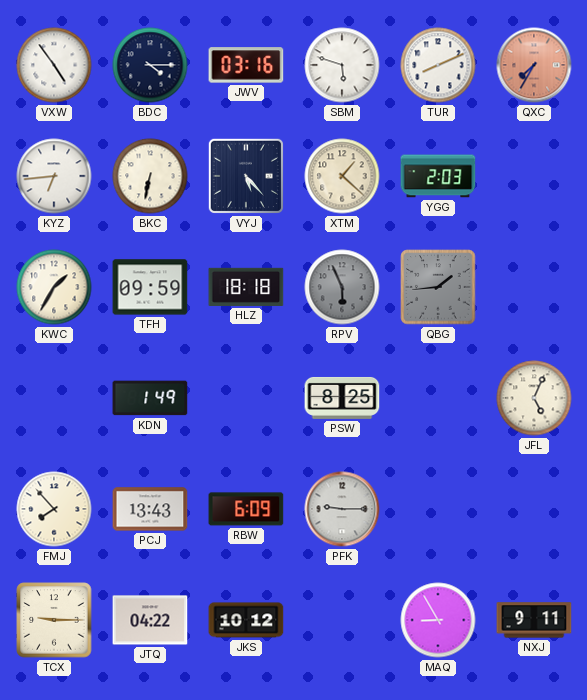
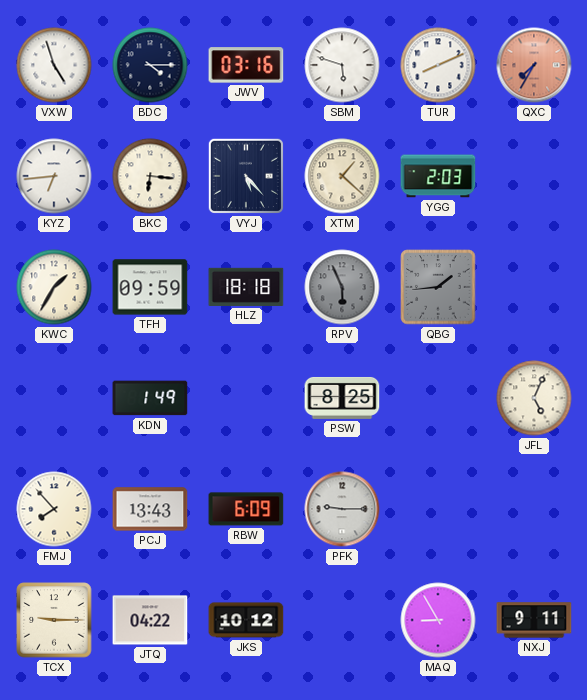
VXW: 4:54 -> 4:57
BKC: 6:32 -> 6:16
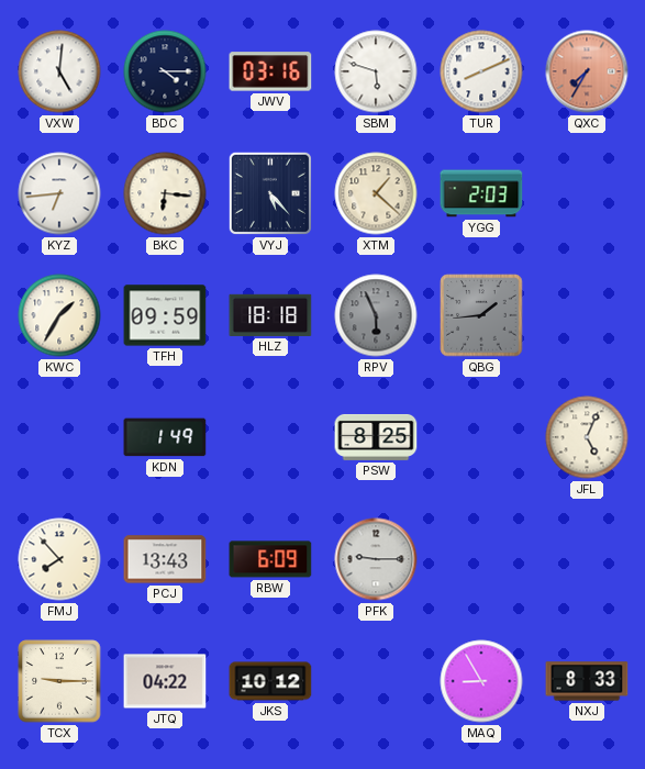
VXW: 4:57 -> 5:01
NXJ: 9:11 -> 8:33
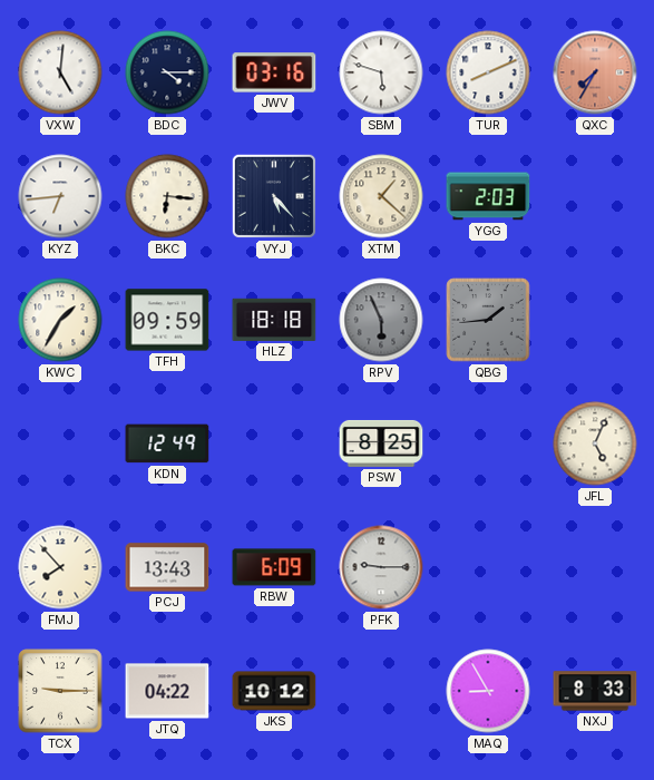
KDN: 1:49 -> 12:49
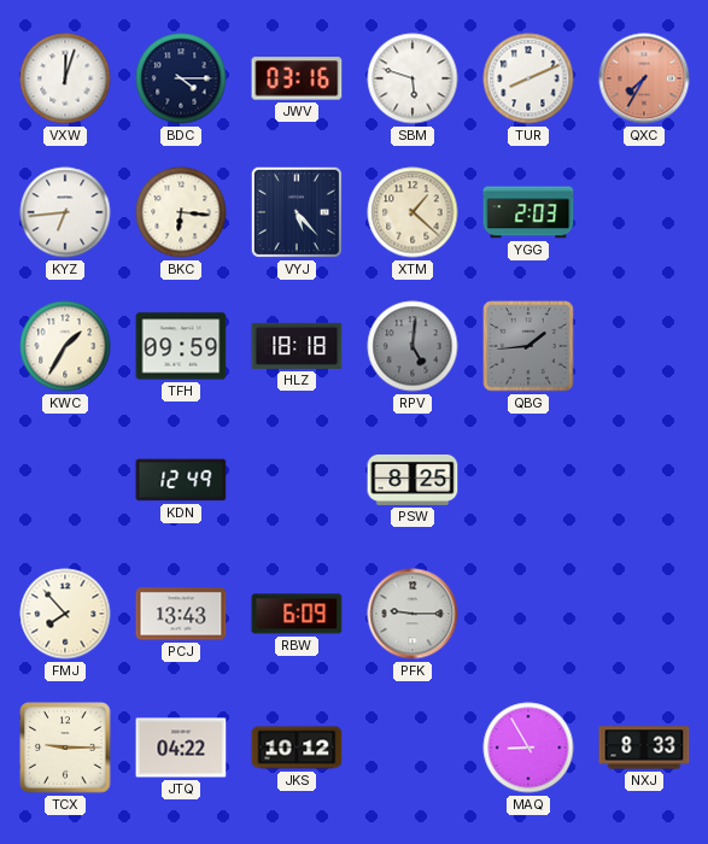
VXW: 5:01 -> 12:03
RPV: 5:56 -> 5:01
JFL: 5:04 -> none
